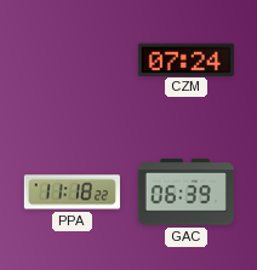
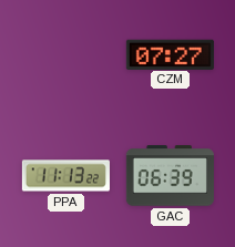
CZM: 07:24 -> 07:27
PPA: 11:18 -> 11:13
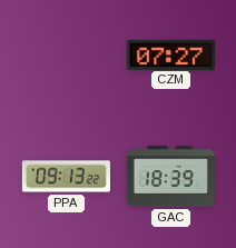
PPA: 11:13 -> 09:13
GAC: 06:39 -> 18:39
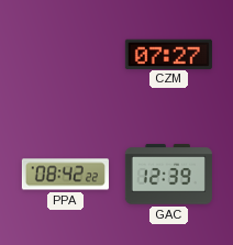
PPA: 09:13 -> 08:42
GAC: 18:39 -> 12:39
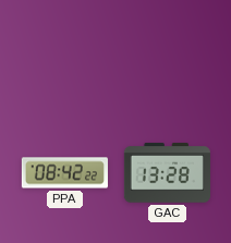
CZM: 07:27 -> none
GAC: 12:39 -> 13:28
